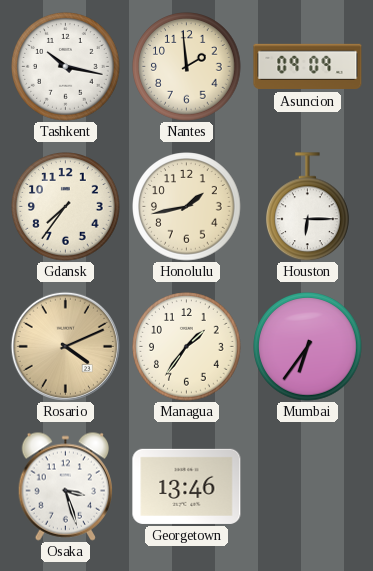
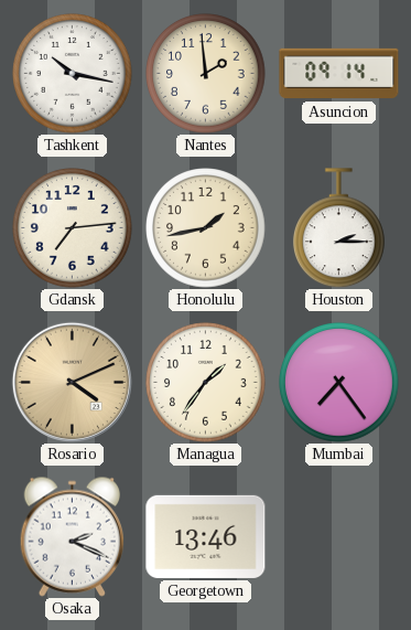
Asuncion: 09:09 -> 09:14
Gdansk: 7:36 -> 7:14
Houston: 6:15 -> 2:15
Mumbai: 6:36 -> 7:24
Osaka: 3:27 -> 2:19
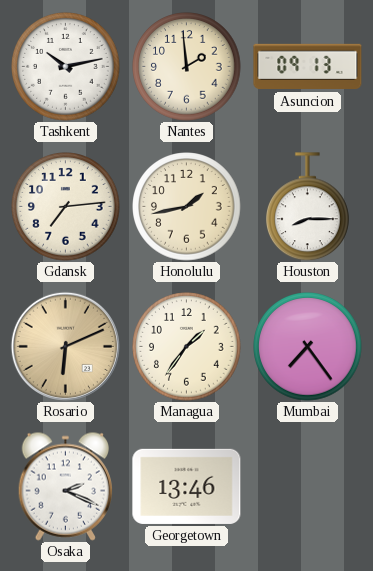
Tashkent: 10:17 -> 10:13
Asuncion: 09:14 -> 09:13
Houston: 2:15 -> 8:15
Rosario: 4:11 -> 6:11
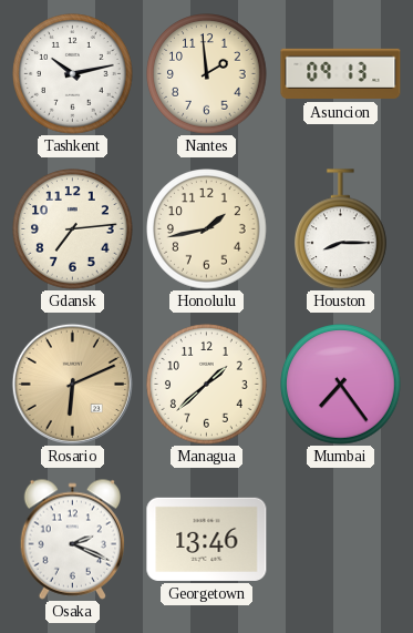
Managua: 1:36 -> 1:38
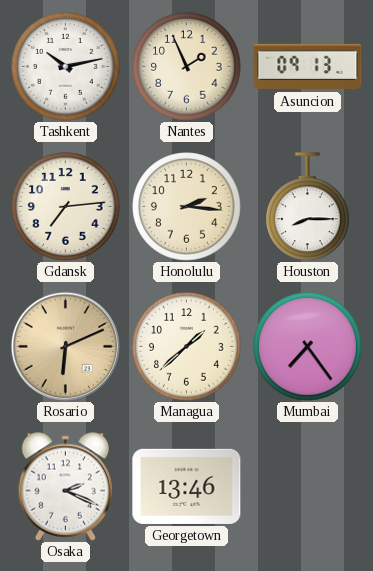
Nantes: 1:59 -> 1:56
Honolulu: 1:43 -> 2:16
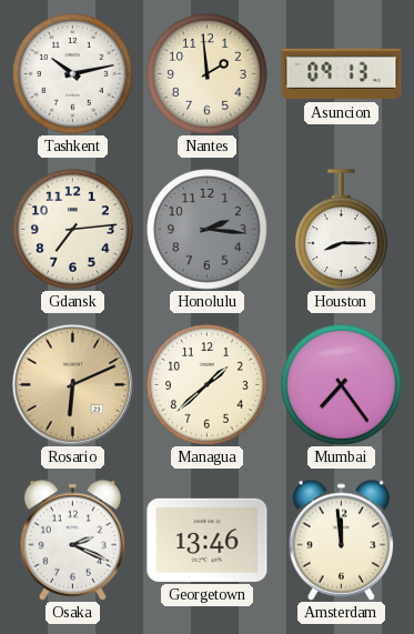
Nantes: 1:56 -> 1:59
Honolulu dial: cream -> grey
Amsterdam: none -> 11:59
